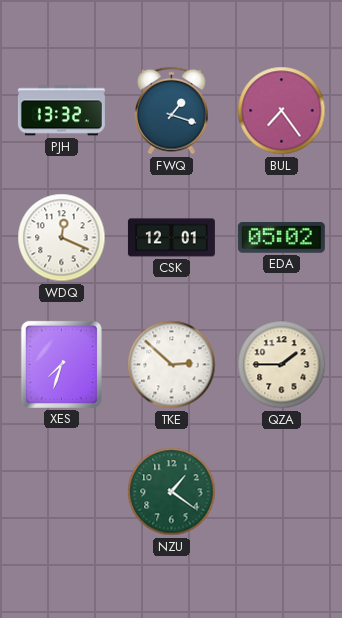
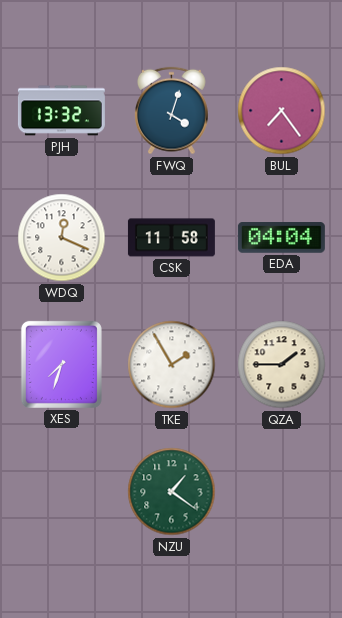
FWQ: 1:18 -> 4:03
CSK: 12:01 -> 11:58
EDA: 05:02 -> 04:04
TKE: 2:52 -> 1:55
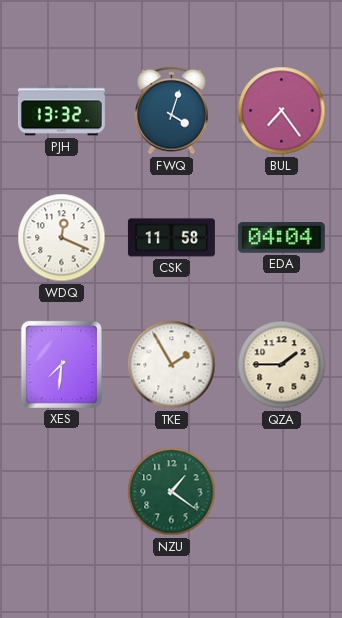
XES: 7:33 -> 7:31
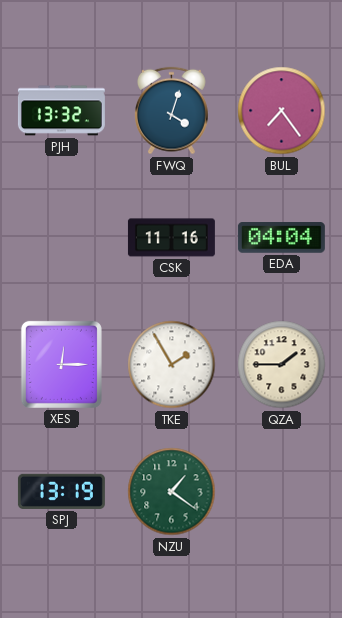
WDQ: 12:19 -> none
CSK: 11:58 -> 11:16
XES: 7:31 -> 12:15
SPJ: none -> 13:19
